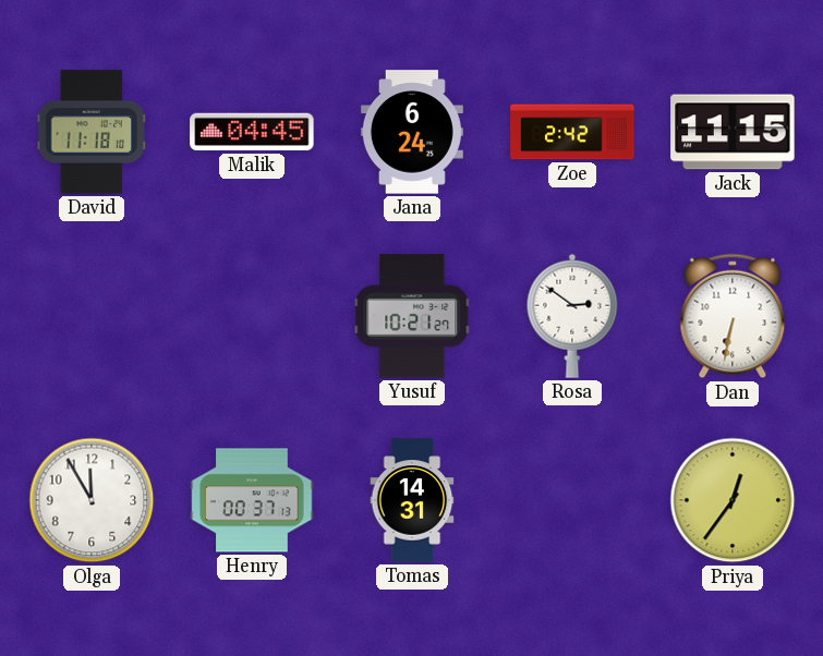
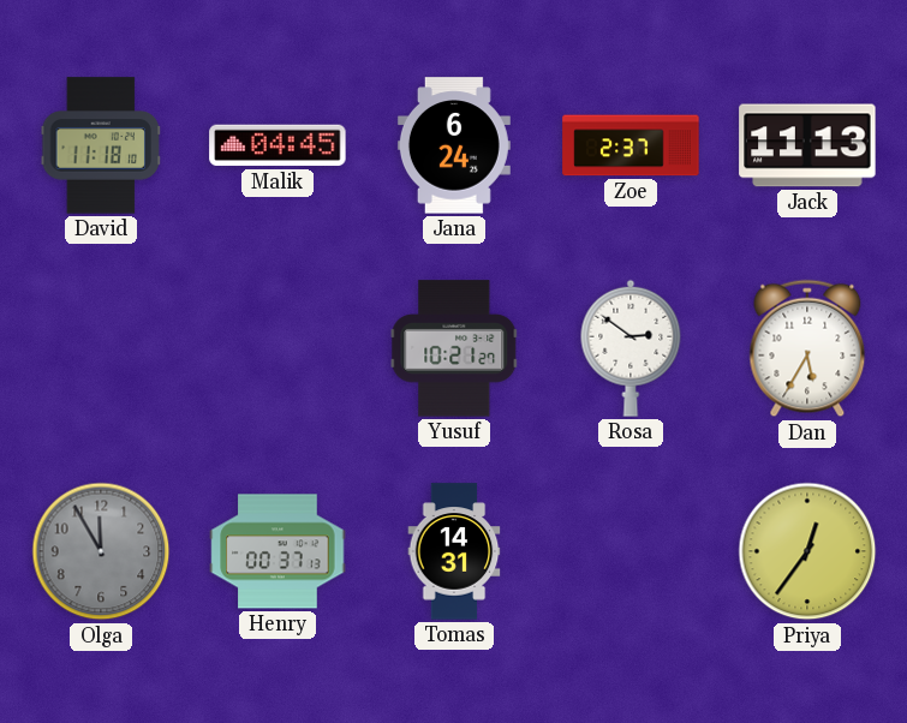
Zoe: 2:42 -> 2:37
Jack: 11:15 -> 11:13
Dan: 6:32 -> 5:35
Olga dial: white -> grey
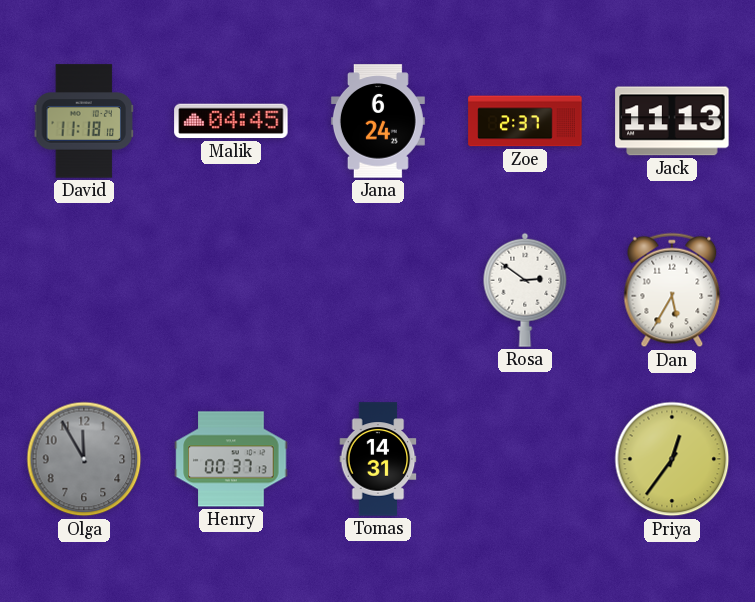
Yusuf: 10:21 -> none
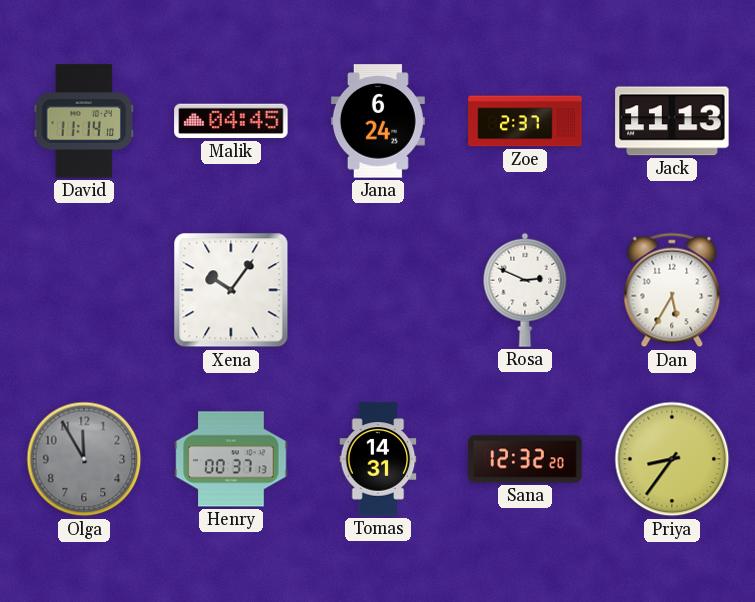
David: 11:18 -> 11:14
Xena: none -> 10:06
Rosa: 2:51 -> 2:49
Sana: none -> 12:32
Priya: 12:36 -> 8:36
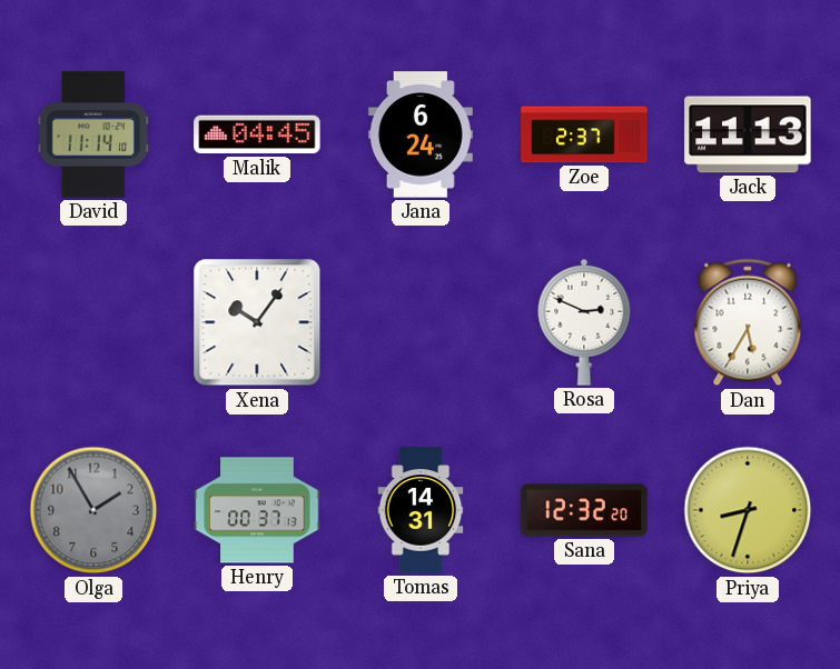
Olga: 11:55 -> 1:55
Priya: 8:36 -> 8:33
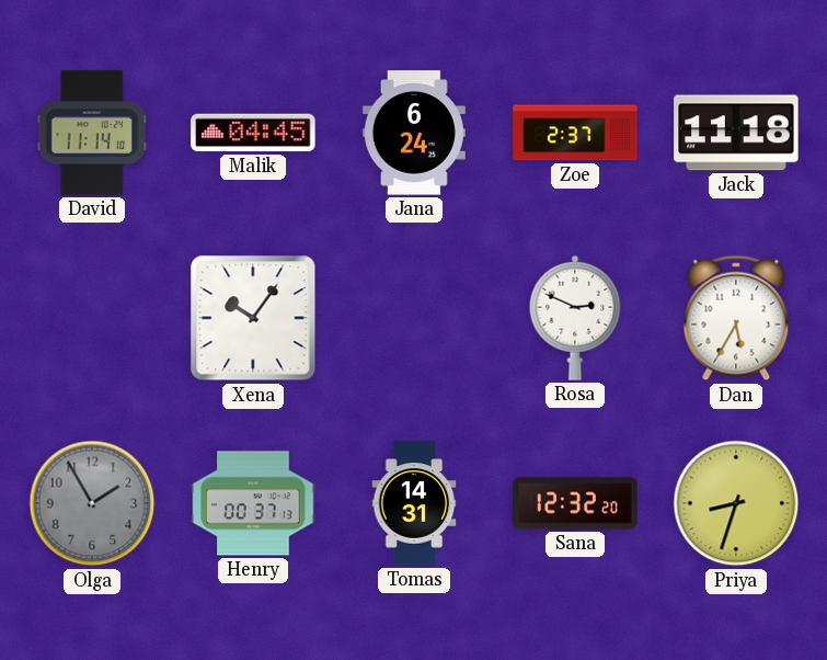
Jack: 11:13 -> 11:18
